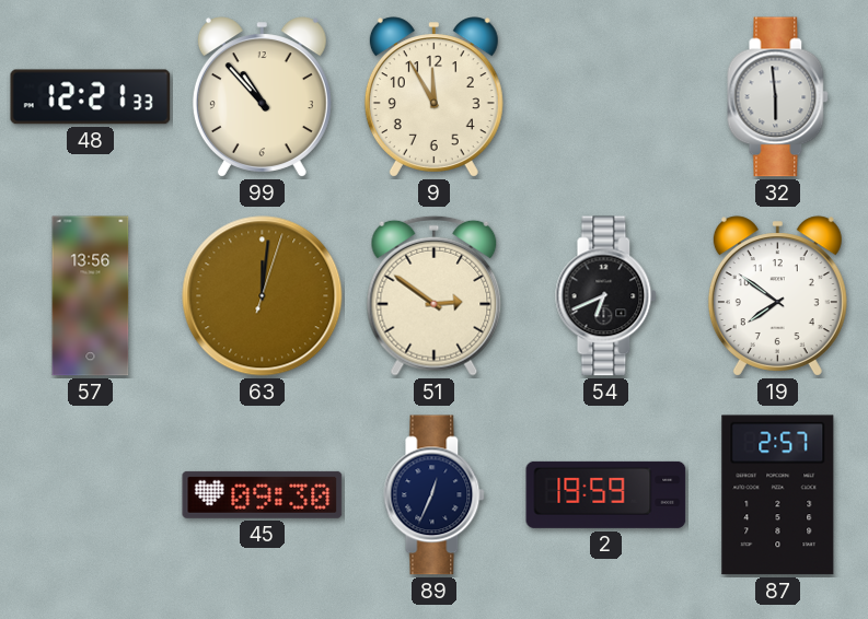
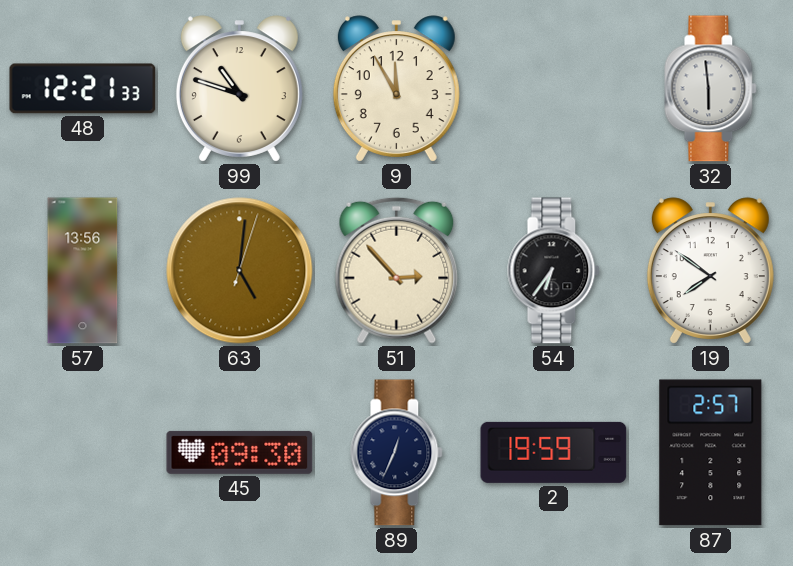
99: 10:53 -> 10:48
63: 12:01 -> 5:01
51: 2:51 -> 2:53
54: 6:41 -> 6:36
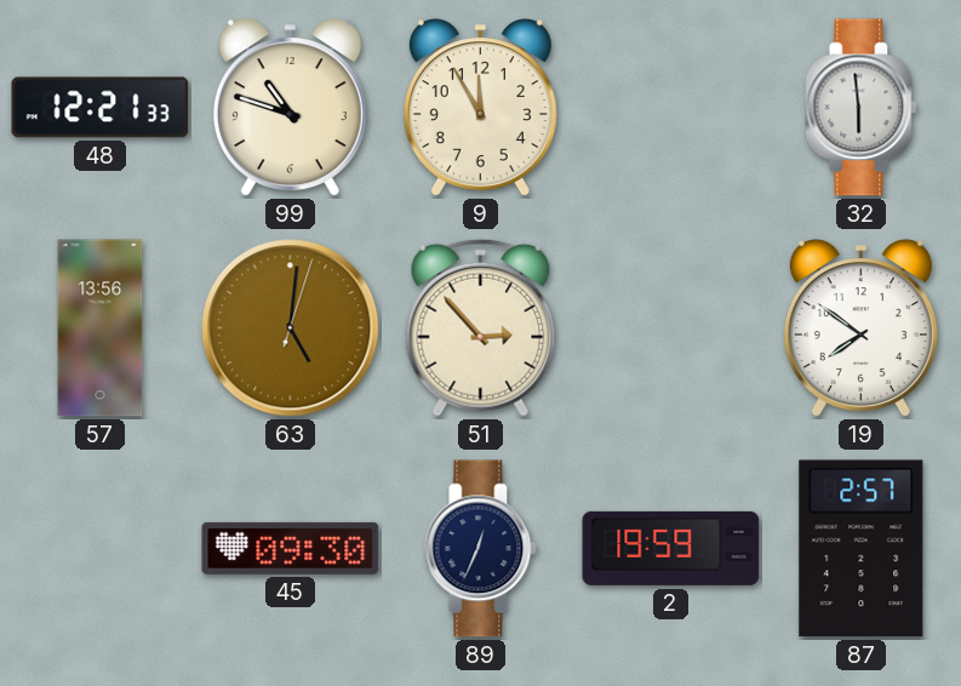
54: 6:36 -> none
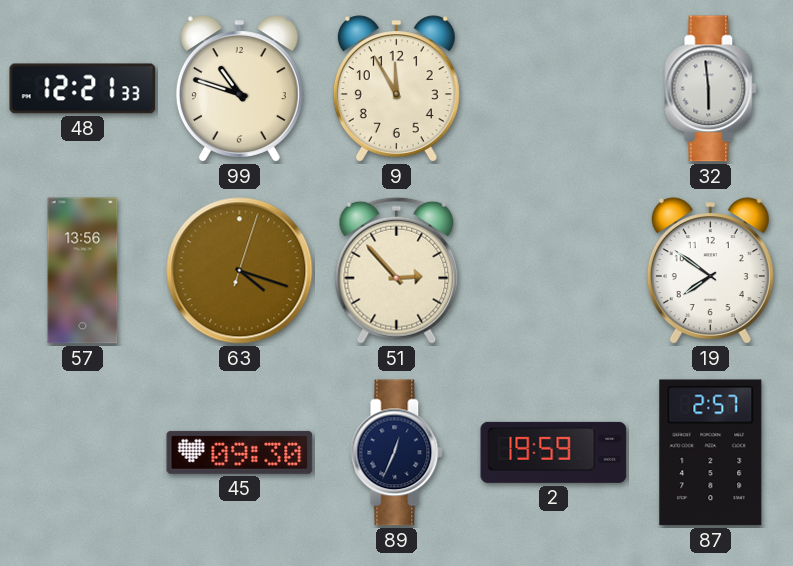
63: 5:01 -> 4:18
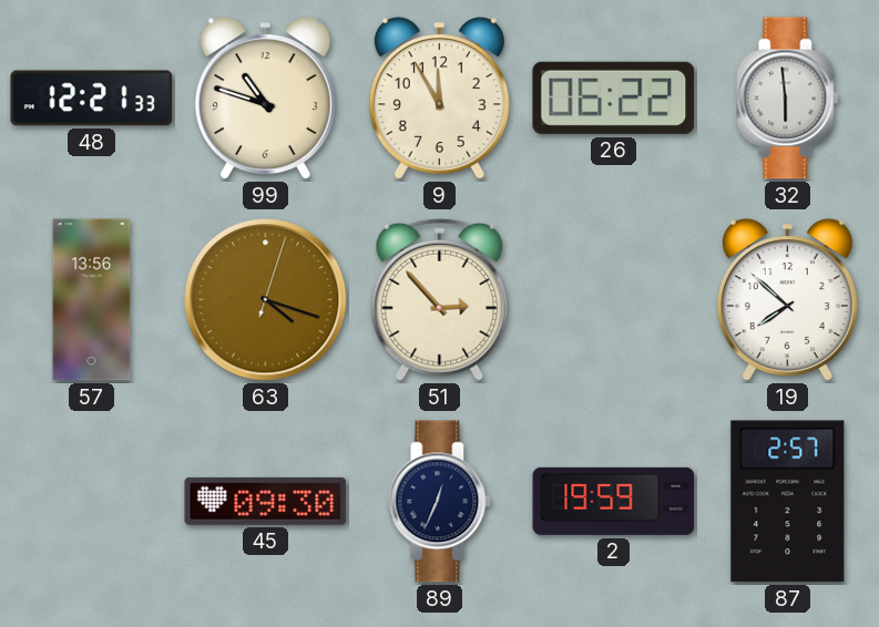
26: none -> 06:22
19: 7:51 -> 7:52
